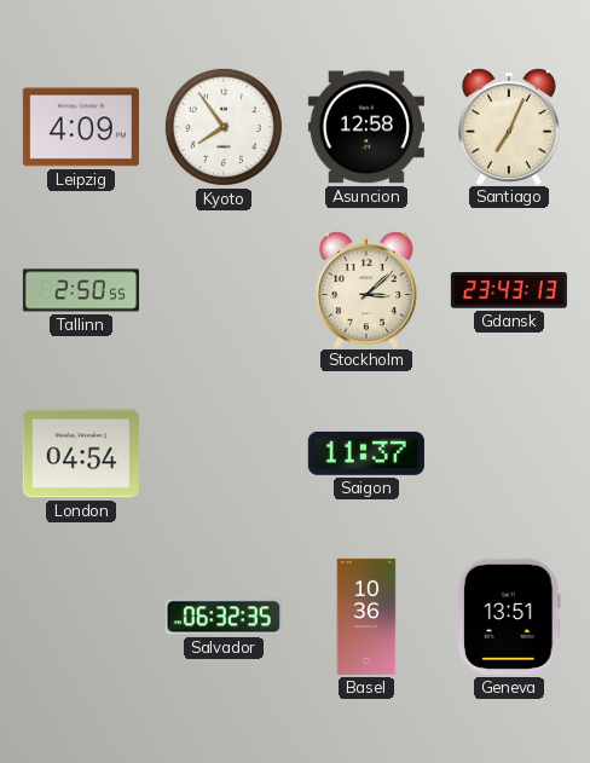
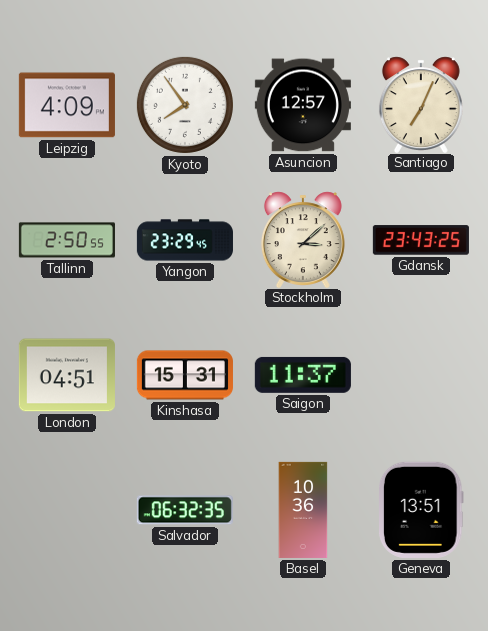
Asuncion: 12:58 -> 12:57
Yangon: none -> 23:29
Gdansk: 23:43:13 -> 23:43:25
London: 04:54 -> 04:51
Kinshasa: none -> 15:31
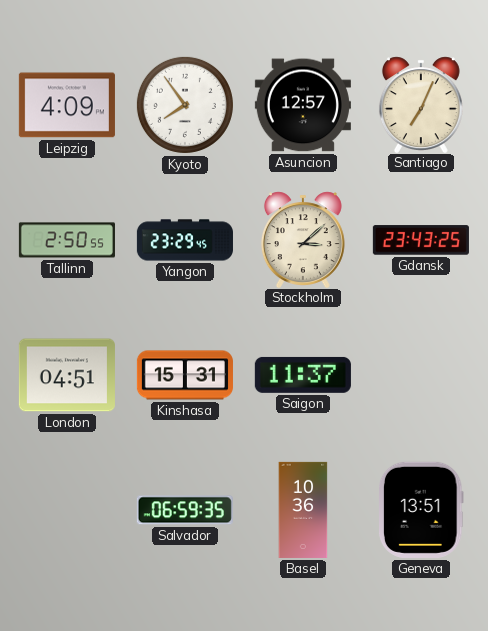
Salvador: 06:32 -> 06:59
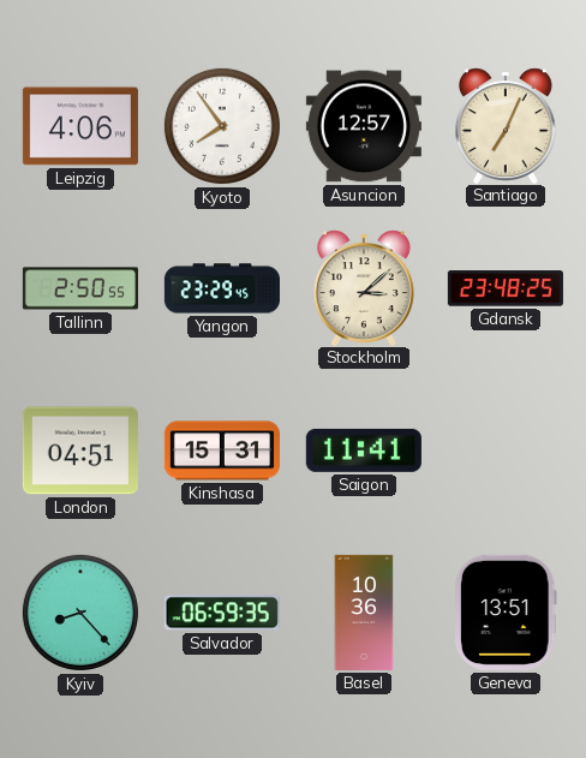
Leipzig: 4:09 -> 4:06
Gdansk: 23:43 -> 23:48
Saigon: 11:37 -> 11:41
Kyiv: none -> 8:23
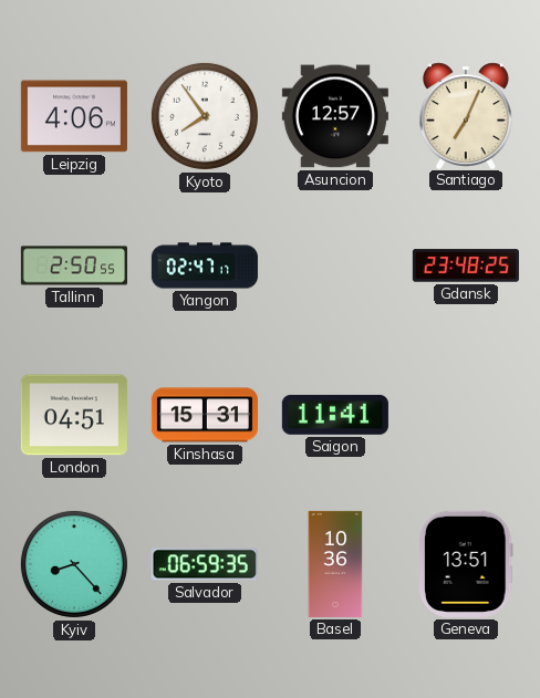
Yangon: 23:29 -> 02:47
Stockholm: 3:08 -> none
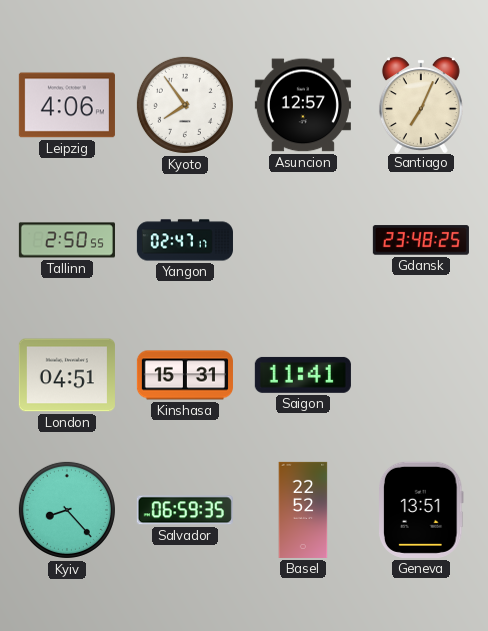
Basel: 10:36 -> 22:52
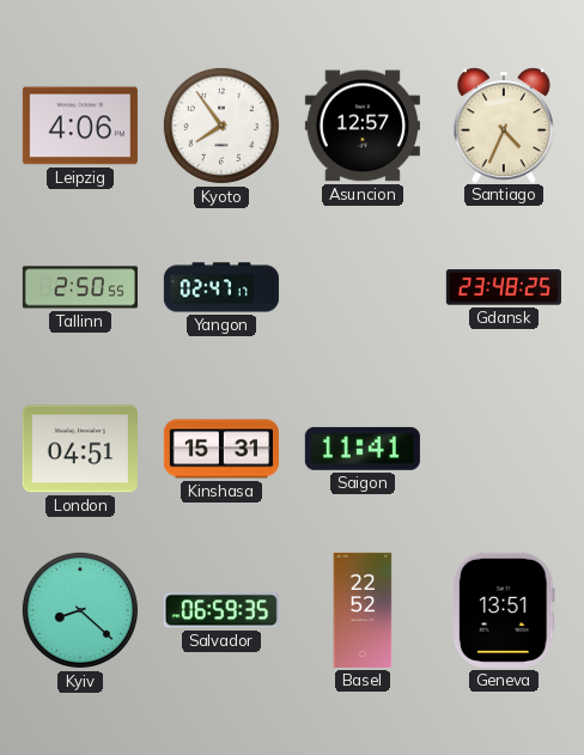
Santiago: 7:04 -> 4:34
Kyiv: 8:23 -> 8:22
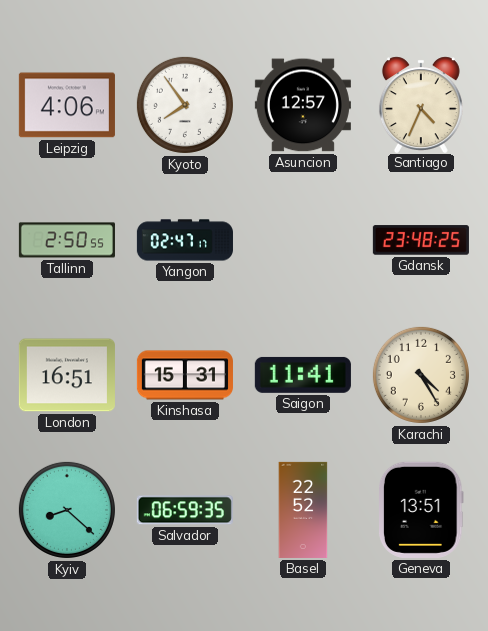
London: 04:51 -> 16:51
Karachi: none -> 4:25
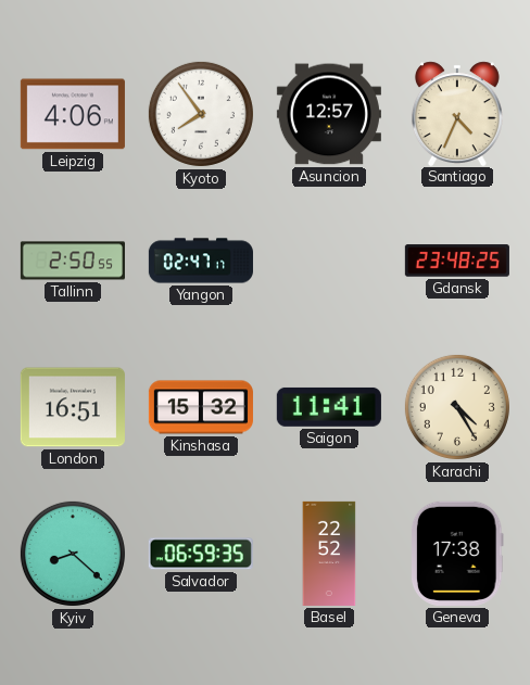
Kinshasa: 15:31 -> 15:32
Geneva: 13:51 -> 17:38
